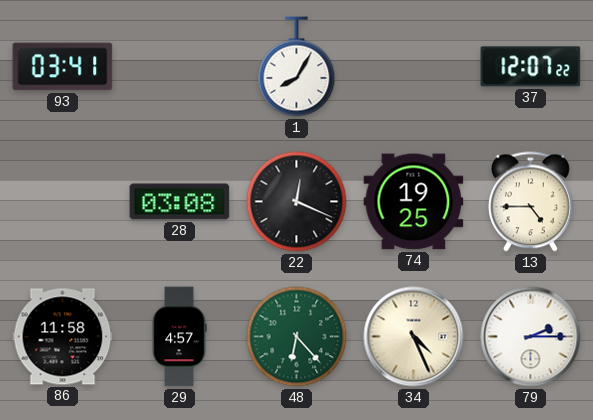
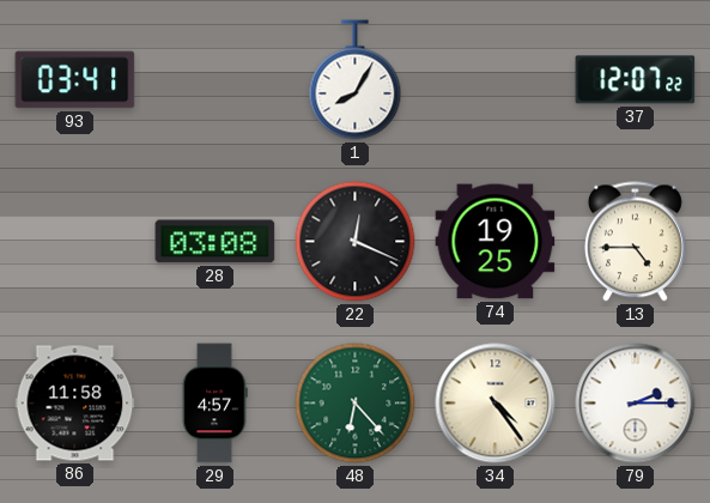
34: 4:26 -> 4:24
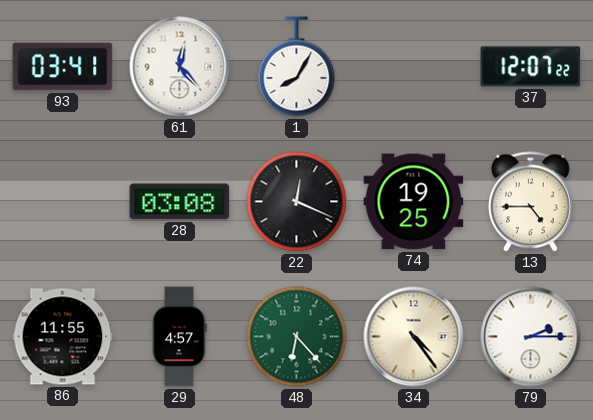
61: none -> 12:23
86: 11:58 -> 11:55
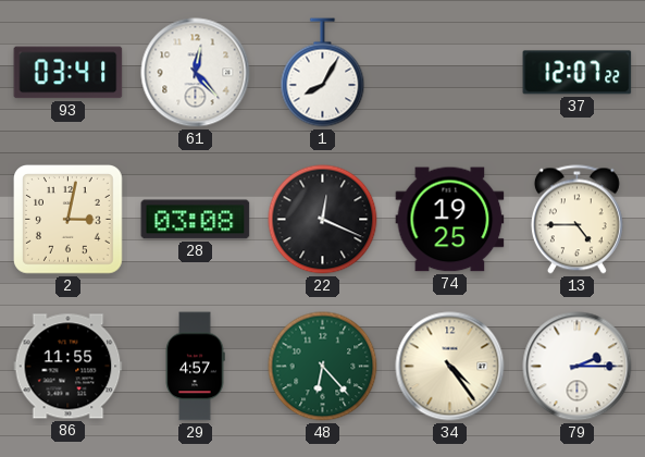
2: none -> 3:02
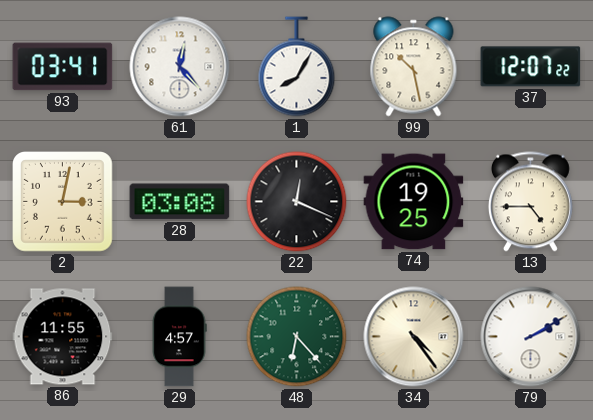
99: none -> 10:28
79: 2:15 -> 2:10
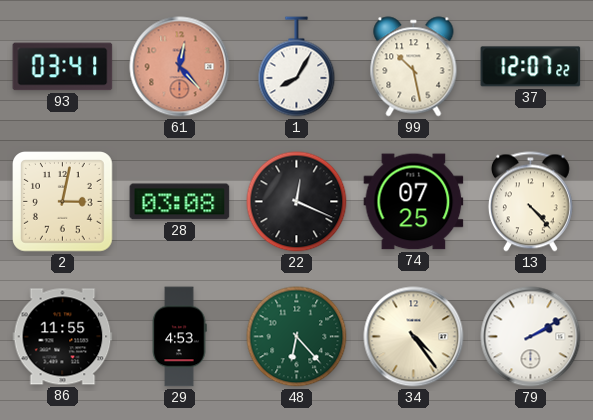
61 dial: white -> salmon
74: 19:25 -> 07:25
13: 4:45 -> 4:23
29: 4:57 -> 4:53
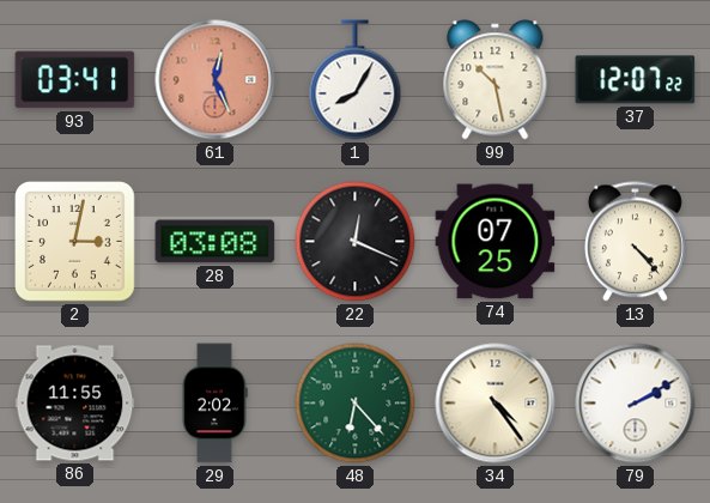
61: 12:23 -> 12:26
29: 4:53 -> 2:02
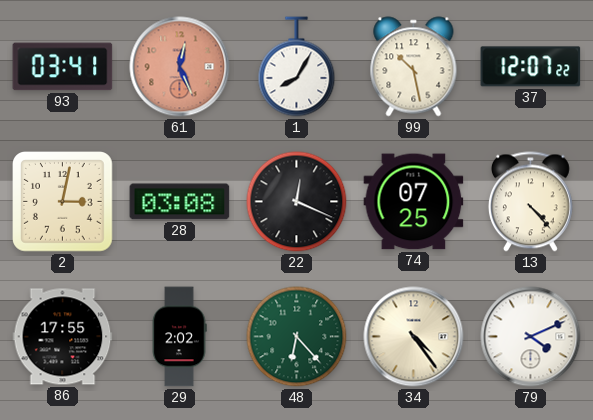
86: 11:55 -> 17:55
79: 2:10 -> 4:11
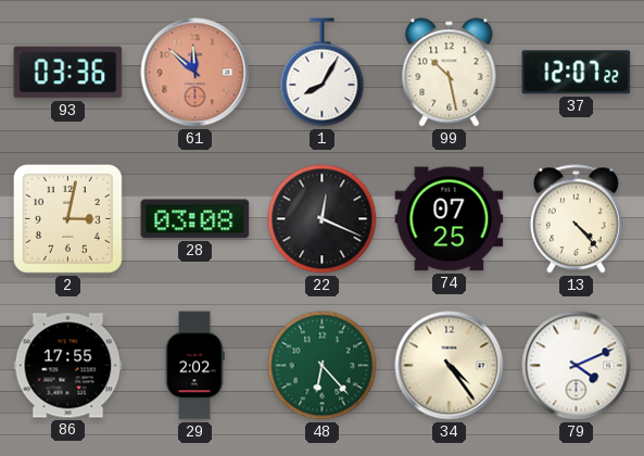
93: 03:41 -> 03:36
61: 12:26 -> 11:52
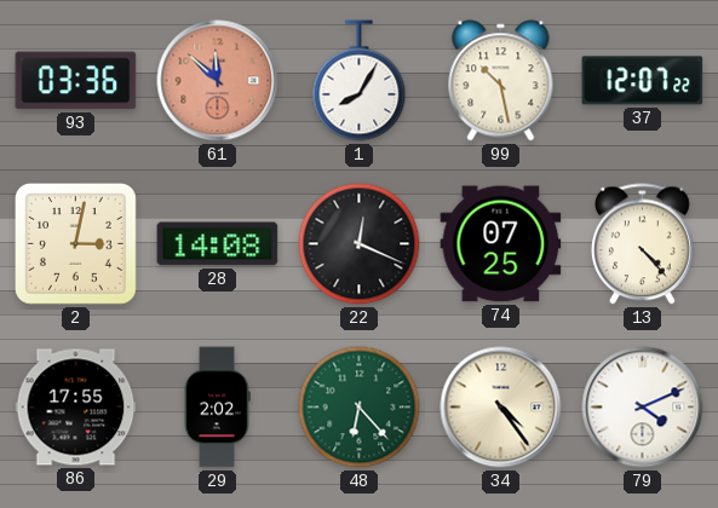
28: 03:08 -> 14:08
